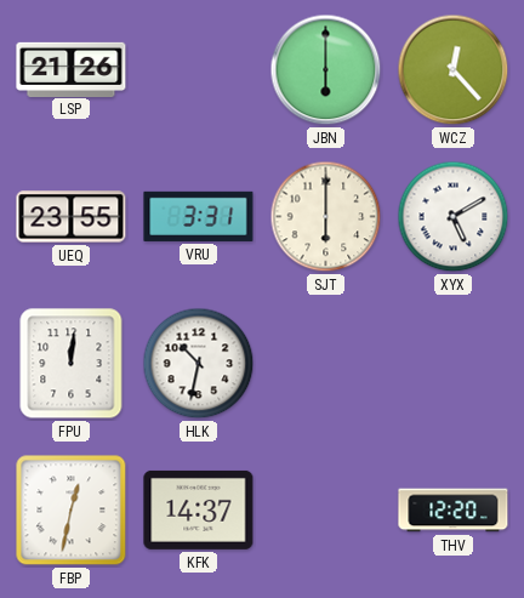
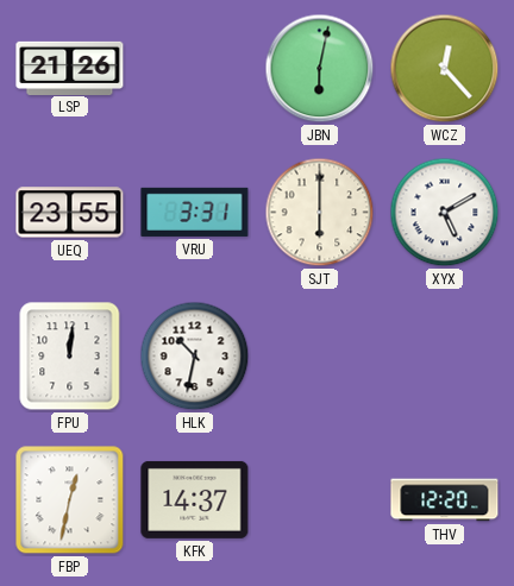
JBN: 6:00 -> 6:02
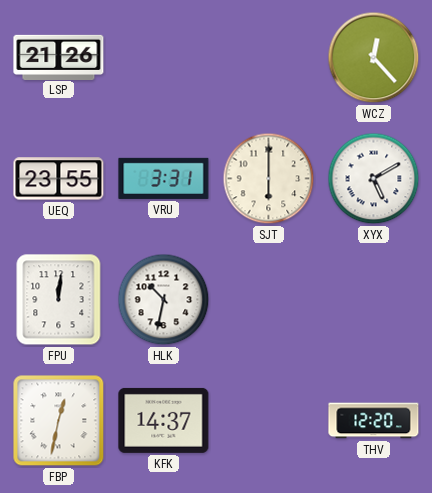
JBN: 6:02 -> none
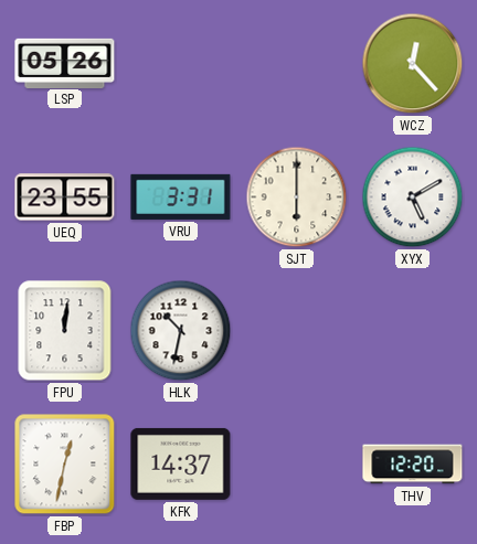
LSP: 21:26 -> 05:26
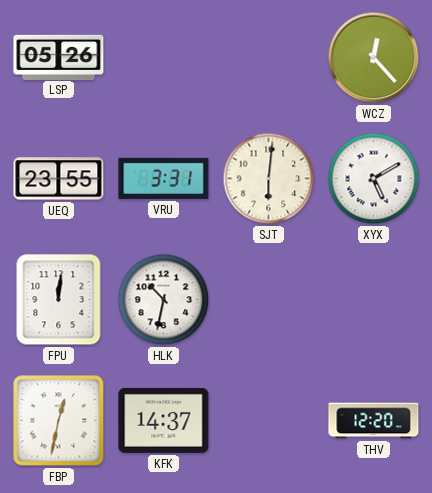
SJT: 6:00 -> 6:01
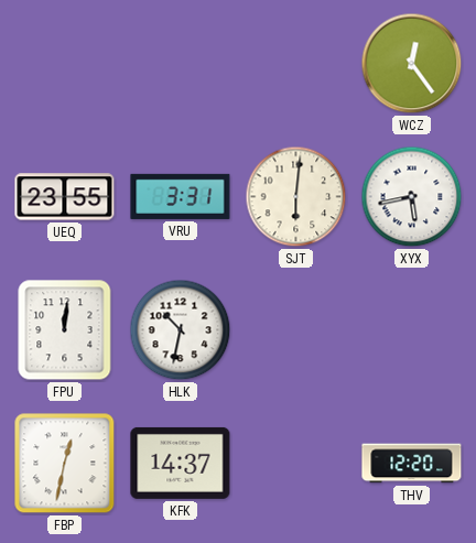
LSP: 05:26 -> none
WCZ: 12:23 -> 12:24
XYX: 5:10 -> 5:43
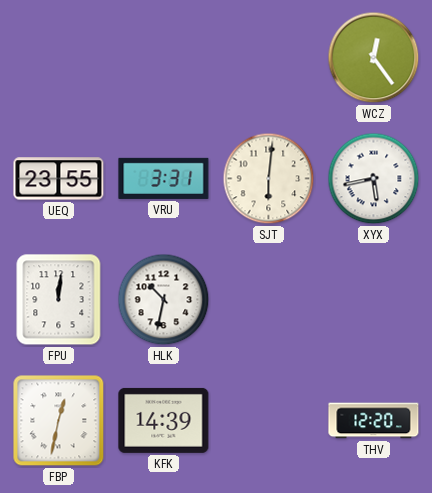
KFK: 14:37 -> 14:39
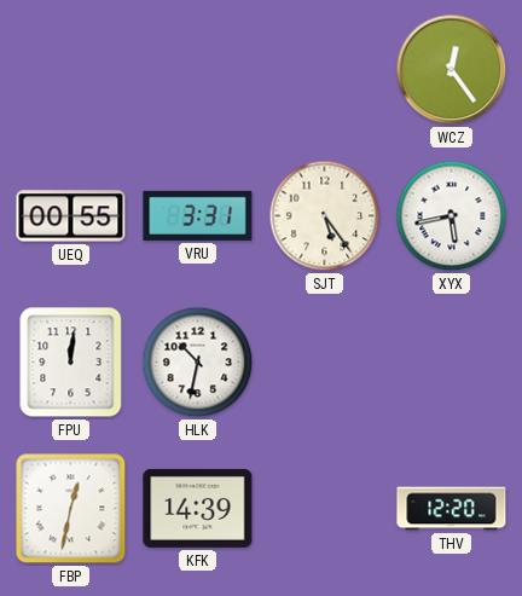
UEQ: 23:55 -> 00:55
SJT: 6:01 -> 5:24
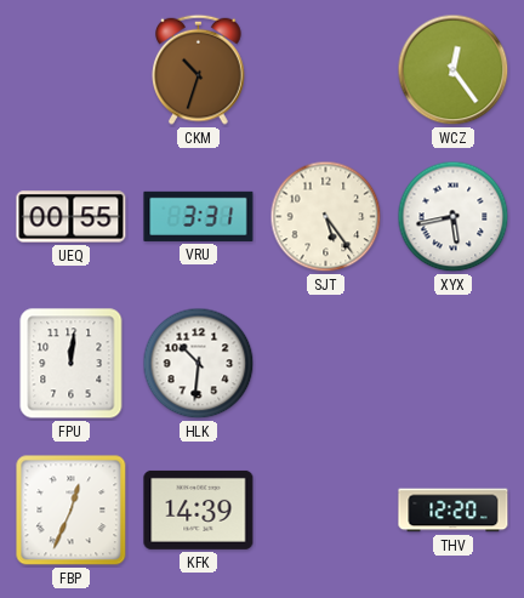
CKM: none -> 10:33
HLK: 10:32 -> 10:31
FBP: 12:32 -> 12:34
